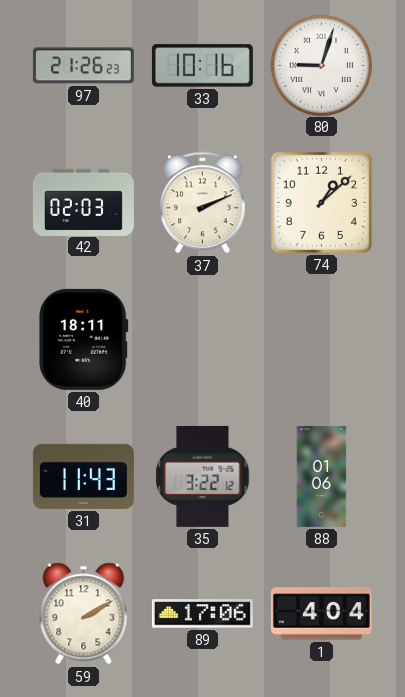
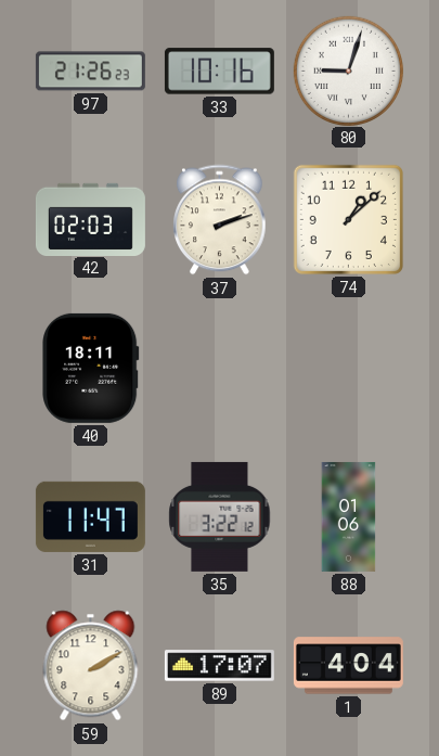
37: 2:11 -> 2:12
31: 11:43 -> 11:47
89: 17:06 -> 17:07
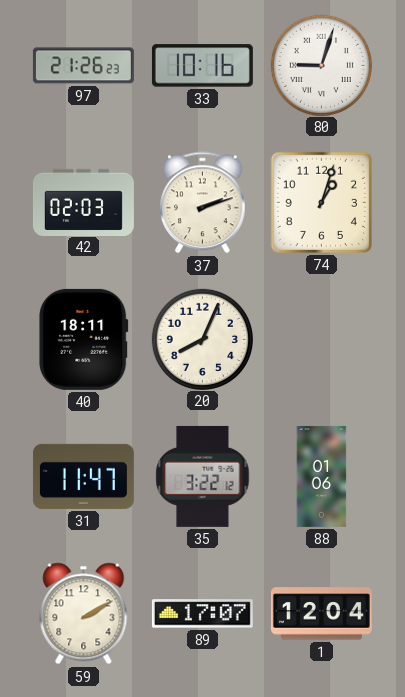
74: 1:08 -> 1:03
20: none -> 8:04
1: 4:04 -> 12:04
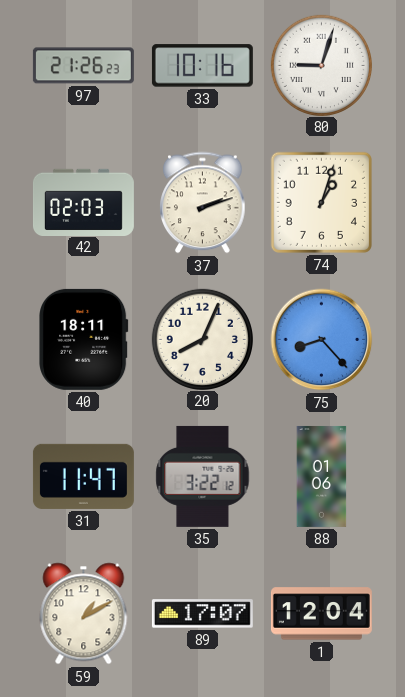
75: none -> 8:23
59: 2:10 -> 1:10
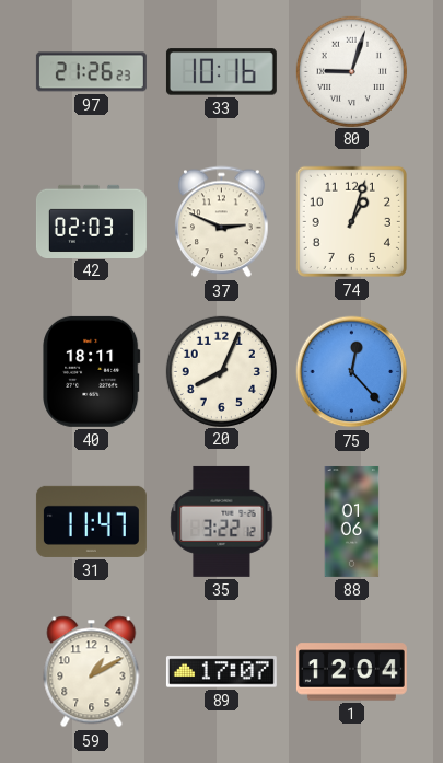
37: 2:12 -> 2:49
75: 8:23 -> 12:23
